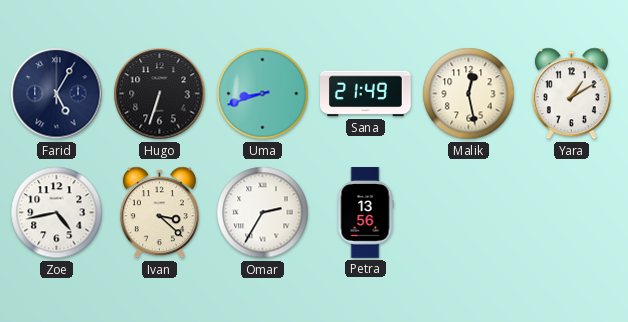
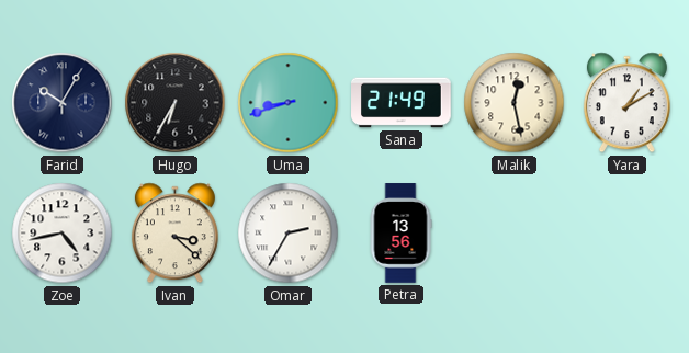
Farid: 5:05 -> 10:05
Hugo: 6:33 -> 6:35
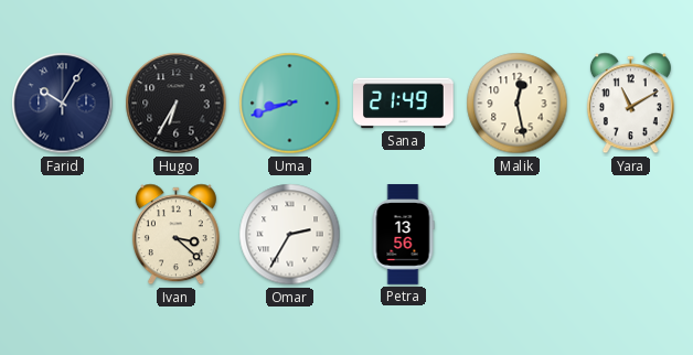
Yara: 1:10 -> 11:10
Zoe: 4:43 -> none
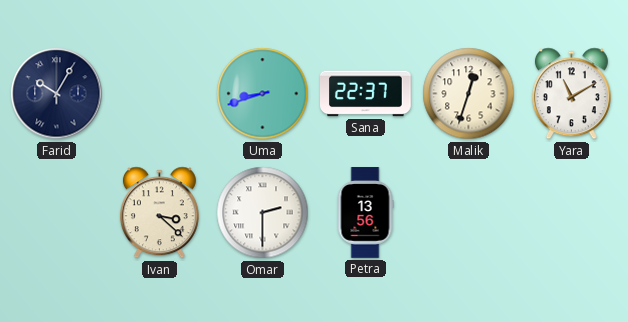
Hugo: 6:35 -> none
Sana: 21:49 -> 22:37
Malik: 12:28 -> 12:33
Omar: 2:35 -> 2:30
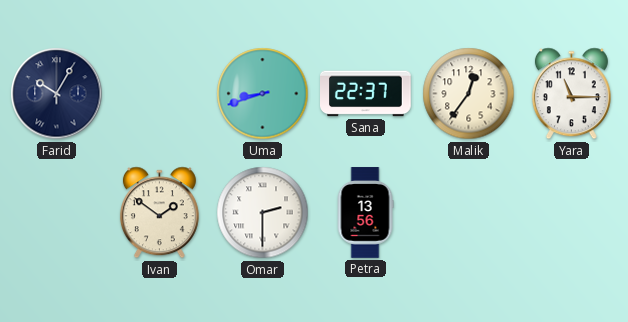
Malik: 12:33 -> 12:36
Yara: 11:10 -> 11:15
Ivan: 3:22 -> 1:51
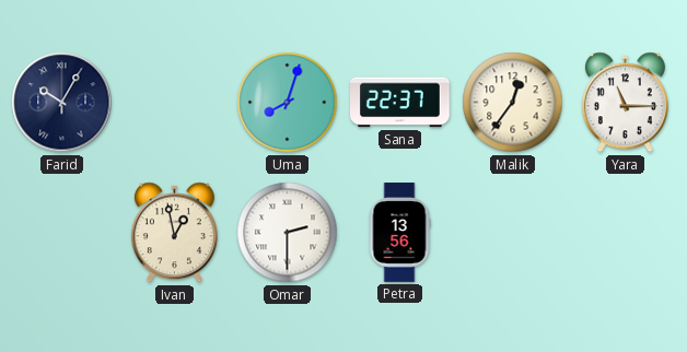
Uma: 8:42 -> 8:03
Ivan: 1:51 -> 12:58
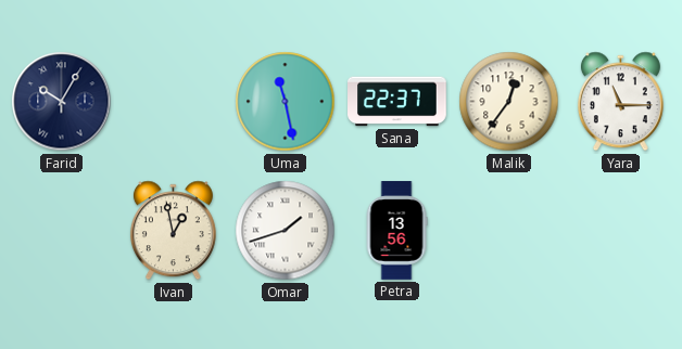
Uma: 8:03 -> 11:28
Omar: 2:30 -> 1:42
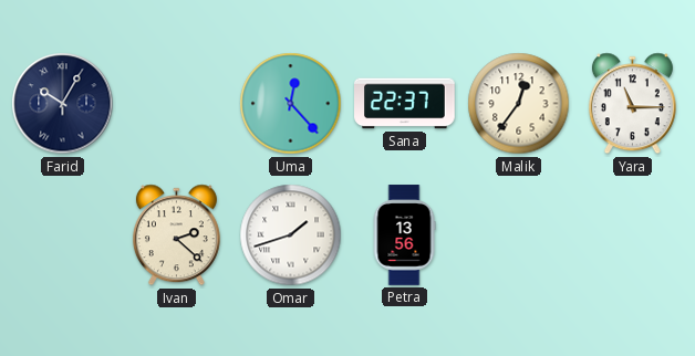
Uma: 11:28 -> 12:23
Ivan: 12:58 -> 2:22
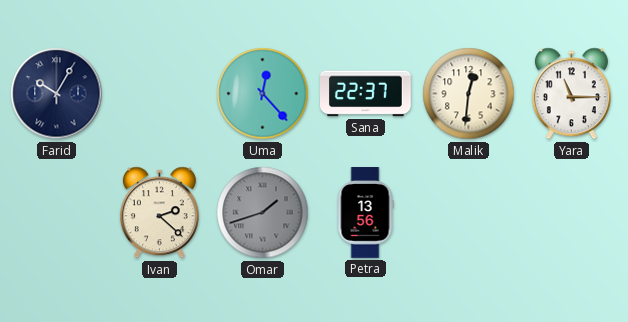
Malik: 12:36 -> 12:31
Omar dial: white -> grey
